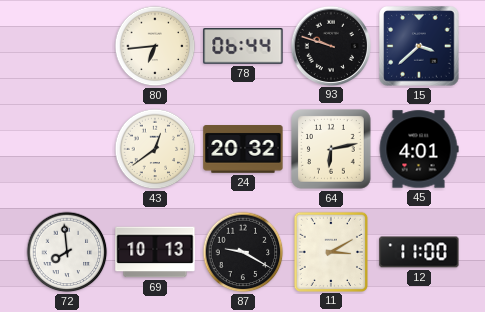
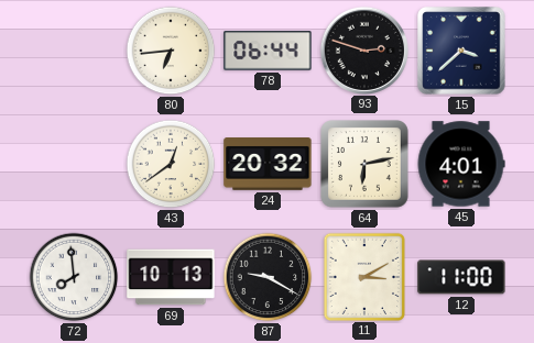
93: 9:48 -> 2:48
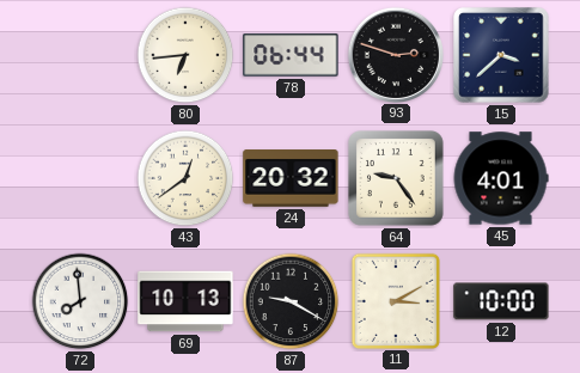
64: 6:13 -> 9:24
12: 11:00 -> 10:00
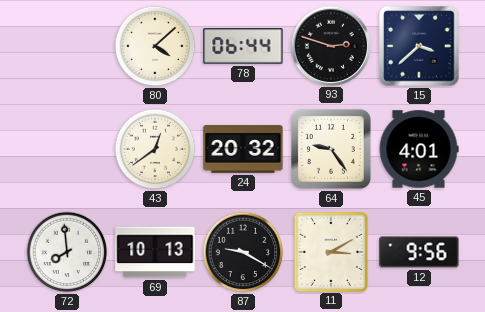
80: 6:44 -> 4:08
12: 10:00 -> 9:56
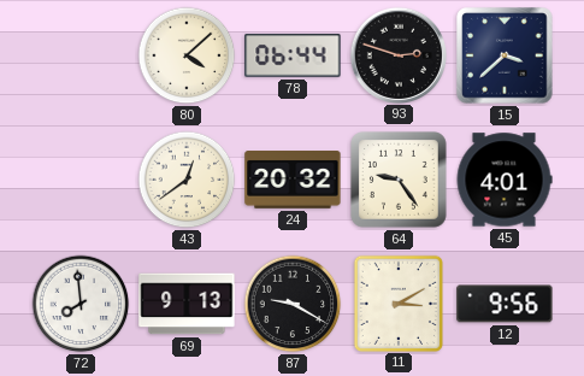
69: 10:13 -> 9:13
